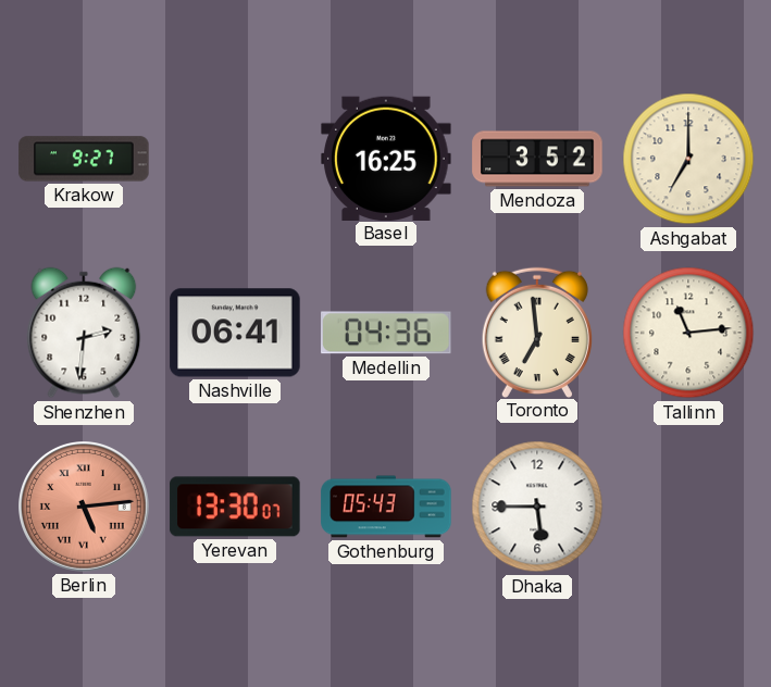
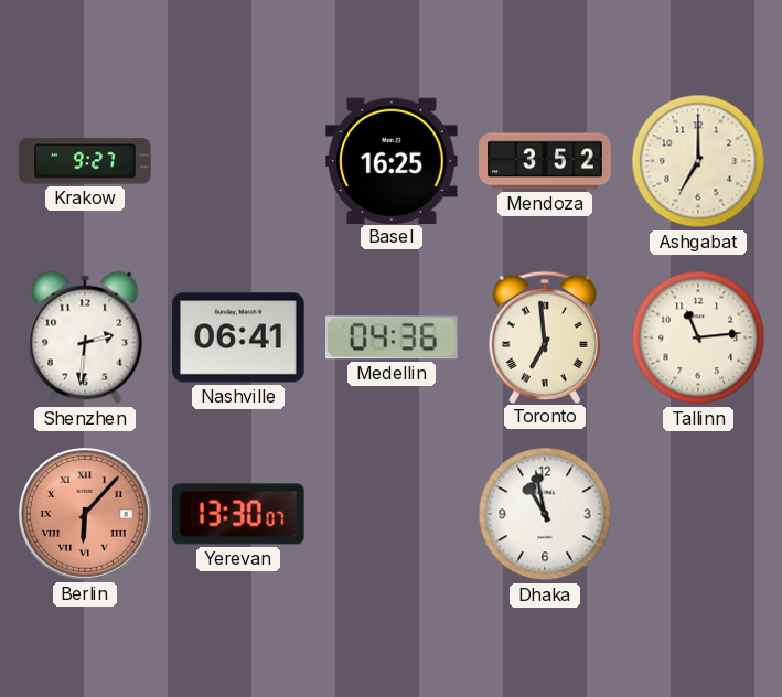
Berlin: 5:14 -> 6:07
Gothenburg: 05:43 -> none
Dhaka: 5:45 -> 10:58
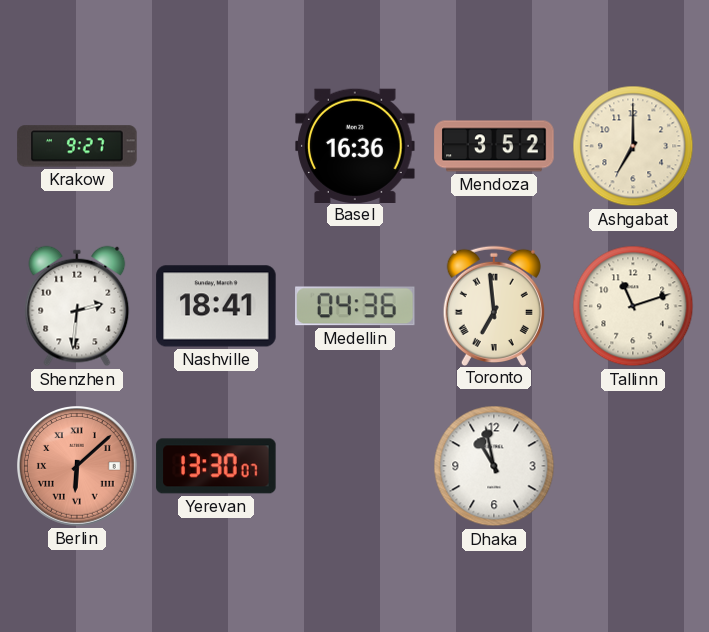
Basel: 16:25 -> 16:36
Nashville: 06:41 -> 18:41
Tallinn: 11:14 -> 11:12
Berlin: 6:07 -> 6:08
